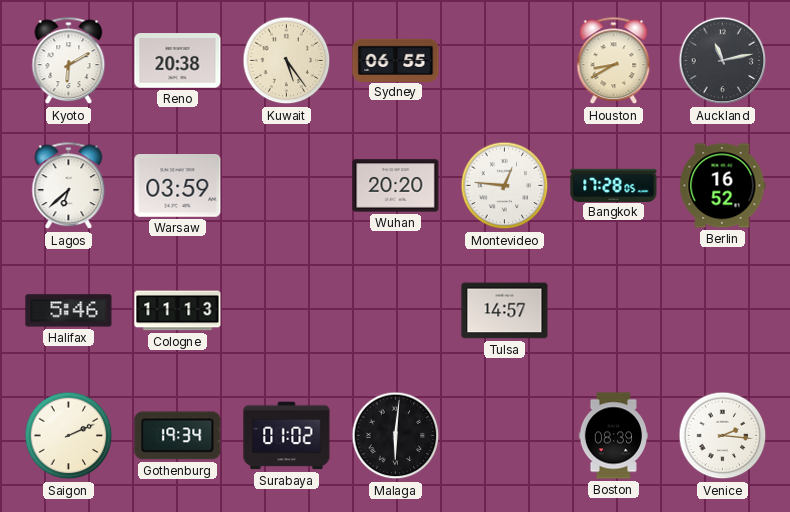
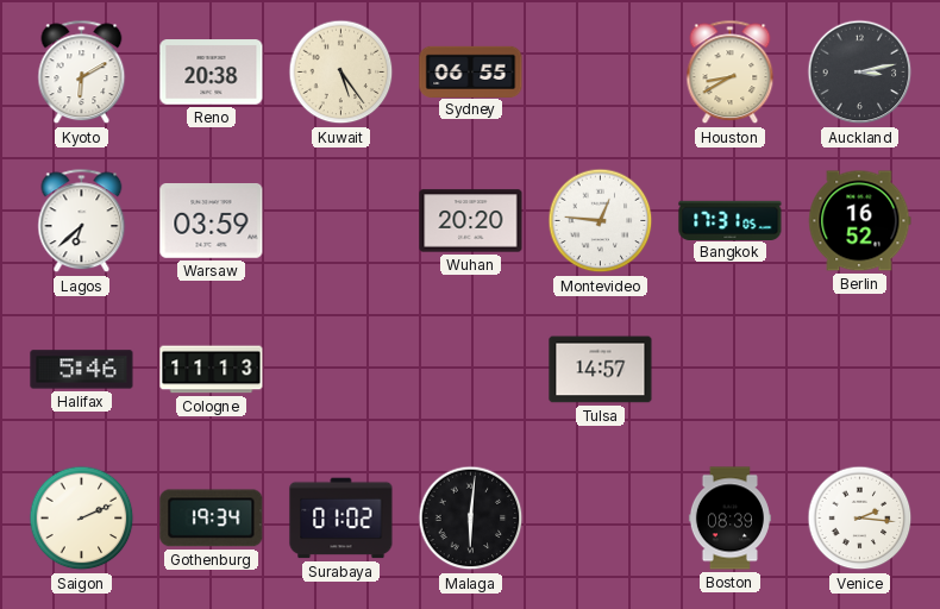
Auckland: 11:13 -> 3:13
Bangkok: 17:28 -> 17:31
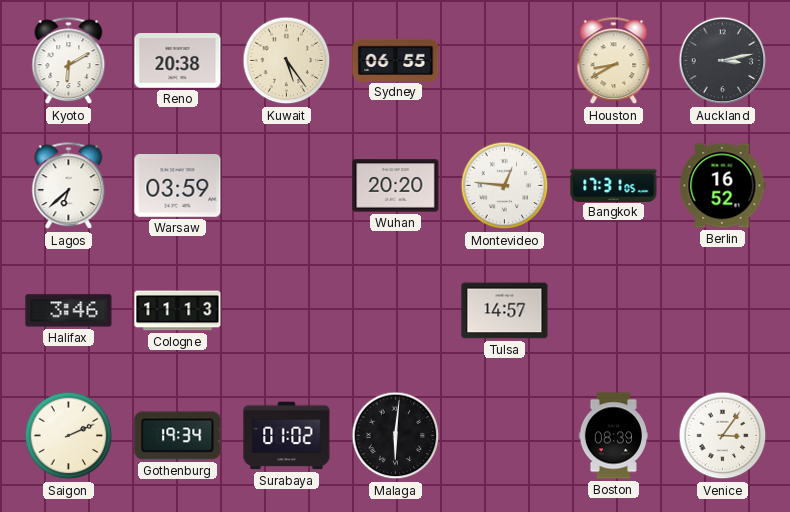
Halifax: 5:46 -> 3:46
Venice: 2:16 -> 3:06
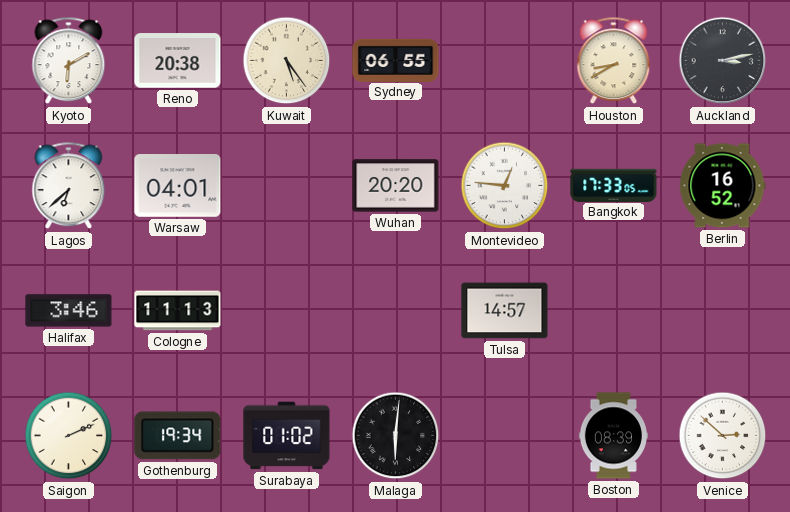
Warsaw: 03:59 -> 04:01
Bangkok: 17:31 -> 17:33
Venice: 3:06 -> 2:52
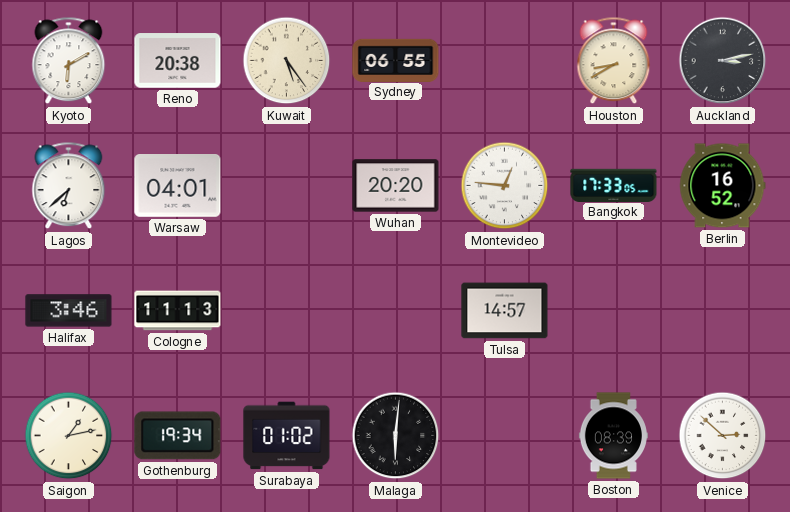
Saigon: 2:11 -> 1:13
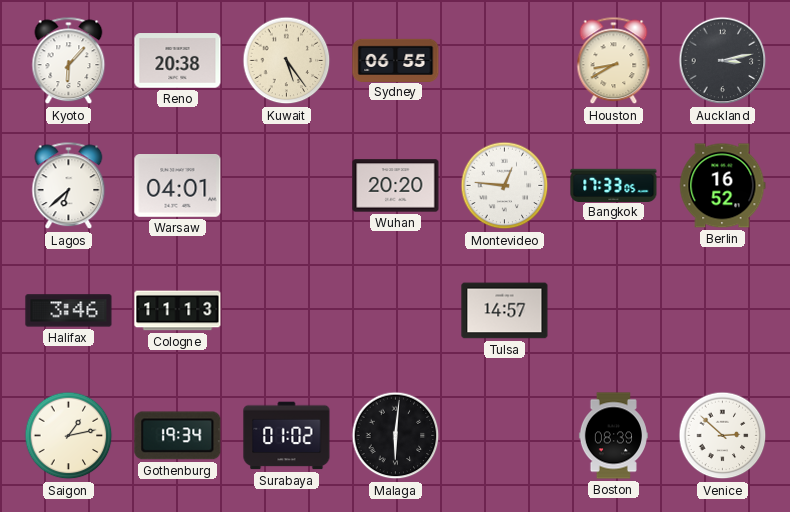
Kyoto: 6:10 -> 6:07
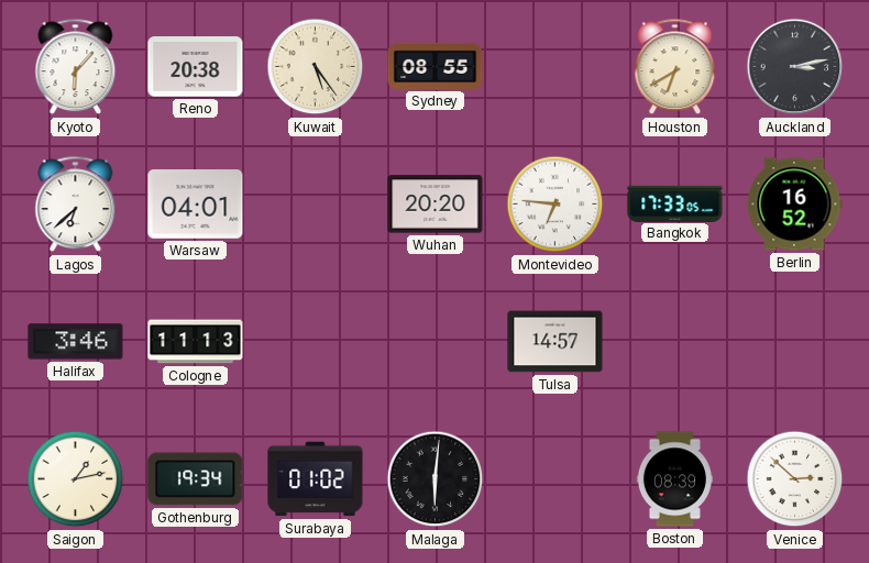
Sydney: 06:55 -> 08:55
Houston: 8:40 -> 6:40
Montevideo: 12:46 -> 6:46
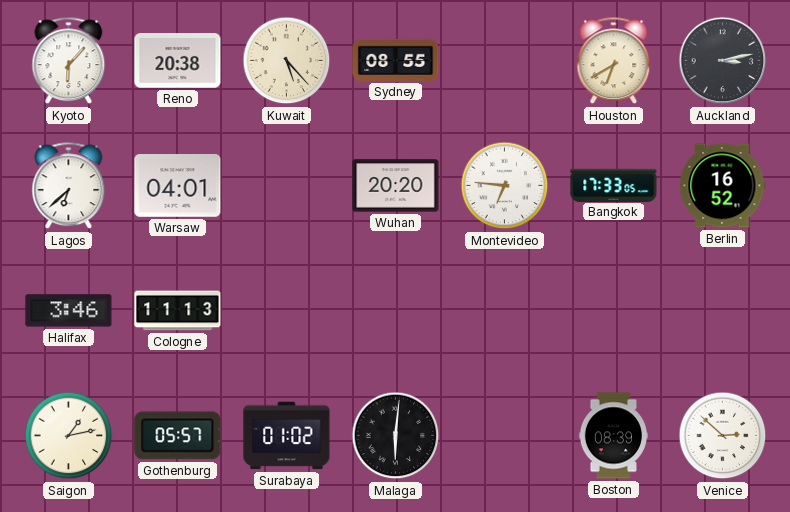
Kuwait: 5:24 -> 5:23
Tulsa: 14:57 -> none
Gothenburg: 19:34 -> 05:57
